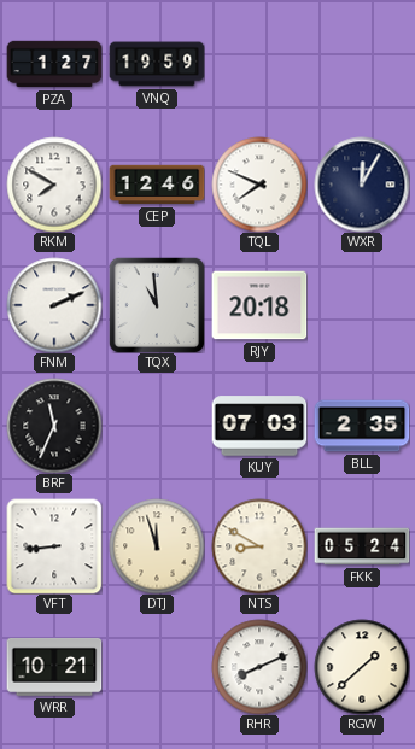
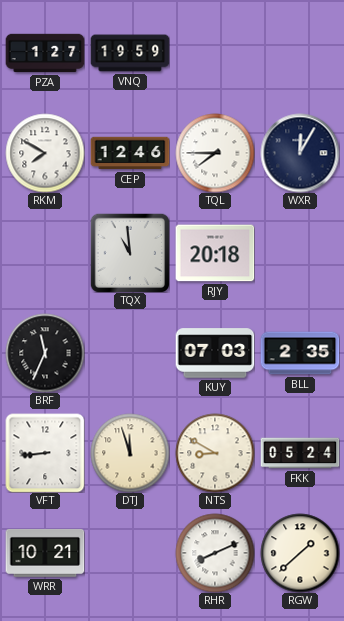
TQL: 7:49 -> 7:45
FNM: 2:11 -> none
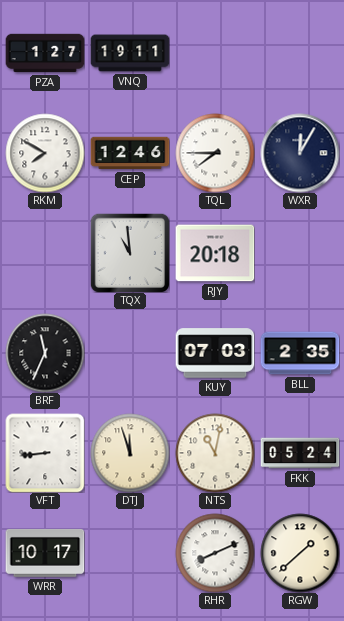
VNQ: 19:59 -> 19:11
NTS: 8:50 -> 11:02
WRR: 10:21 -> 10:17
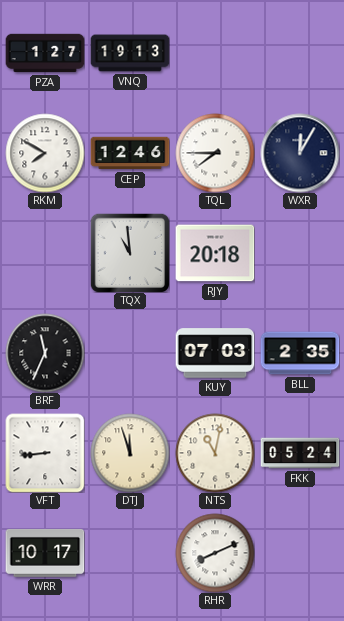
VNQ: 19:11 -> 19:13
RGW: 1:38 -> none
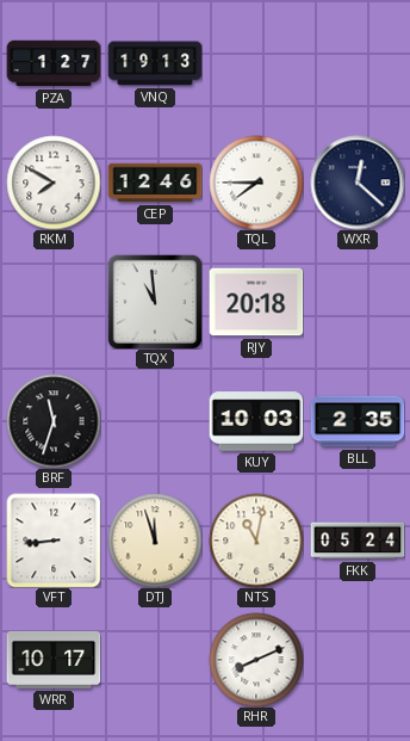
WXR: 12:05 -> 12:22
BRF: 11:34 -> 11:33
KUY: 07:03 -> 10:03
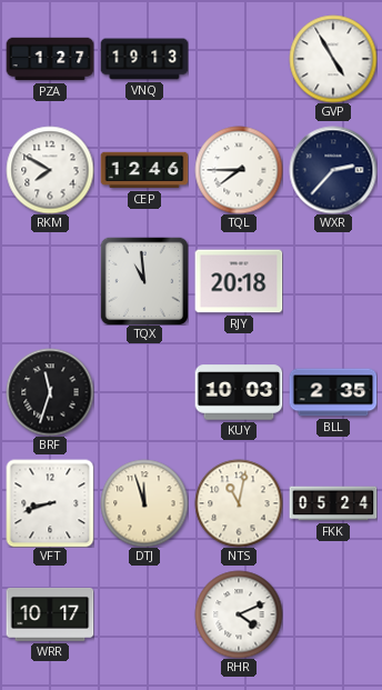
GVP: none -> 4:55
WXR: 12:22 -> 2:37
VFT: 8:44 -> 8:42
RHR: 8:11 -> 4:11
